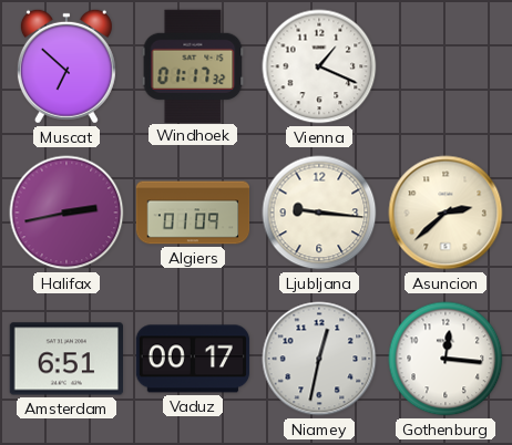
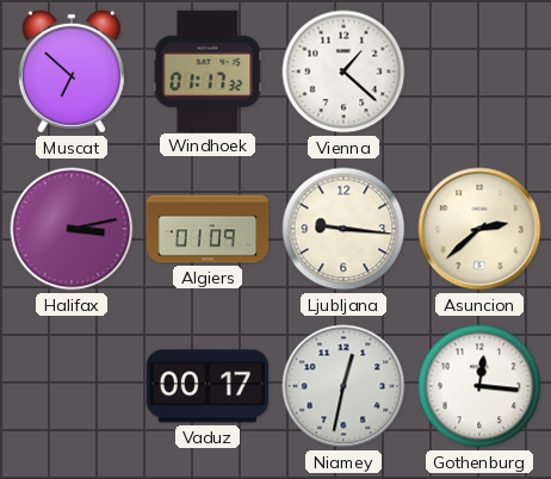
Vienna: 1:19 -> 1:22
Halifax: 2:43 -> 3:13
Amsterdam: 6:51 -> none
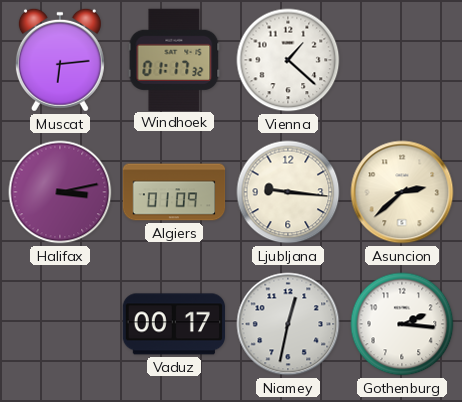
Muscat: 6:52 -> 6:14
Gothenburg: 12:16 -> 2:16
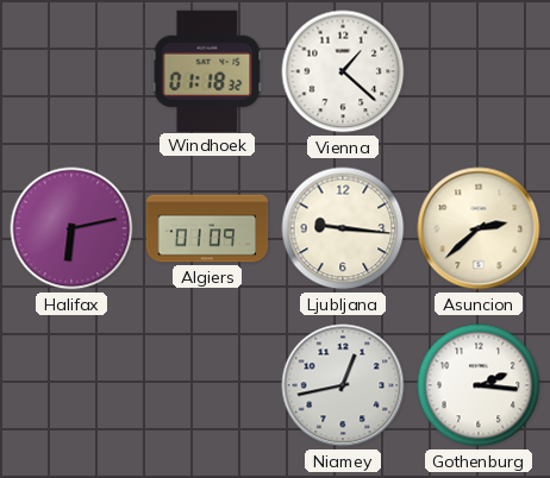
Muscat: 6:14 -> none
Windhoek: 01:17 -> 01:18
Halifax: 3:13 -> 6:13
Vaduz: 00:17 -> none
Niamey: 12:32 -> 12:43
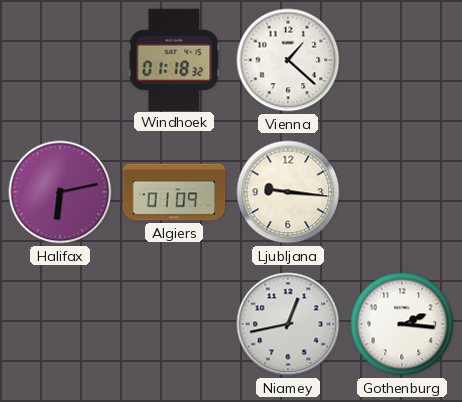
Asuncion: 2:38 -> none
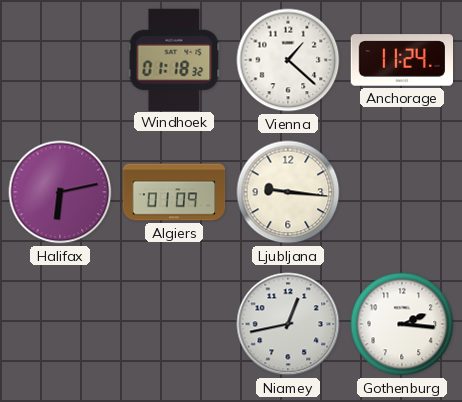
Anchorage: none -> 11:24
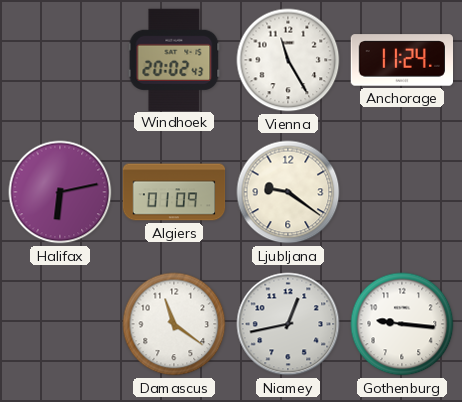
Windhoek: 01:18 -> 20:02
Vienna: 1:22 -> 11:25
Ljubljana: 9:16 -> 9:21
Damascus: none -> 11:21
Gothenburg: 2:16 -> 9:16
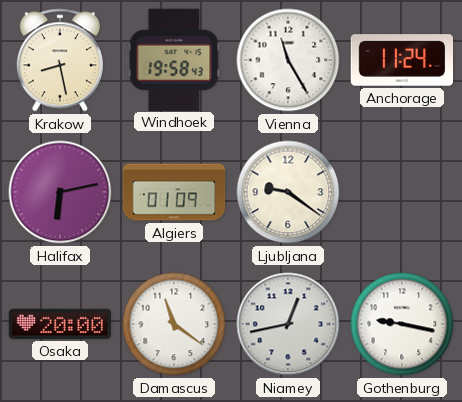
Krakow: none -> 8:28
Windhoek: 20:02 -> 19:58
Osaka: none -> 20:00
Gothenburg: 9:16 -> 9:17
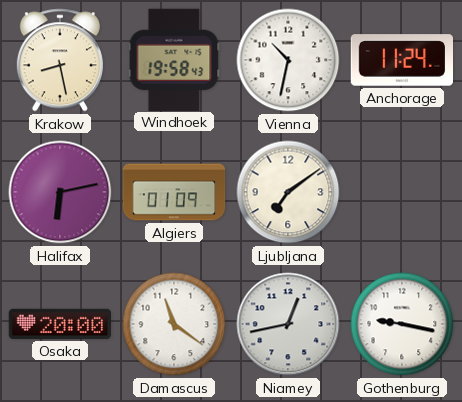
Vienna: 11:25 -> 10:32
Ljubljana: 9:21 -> 7:09
